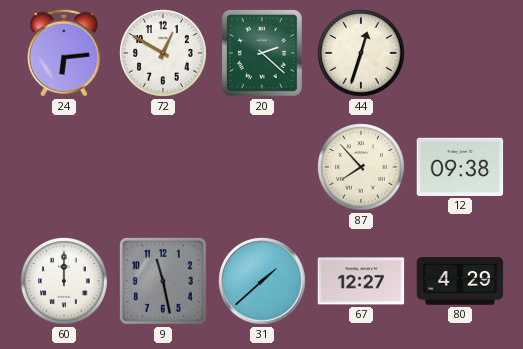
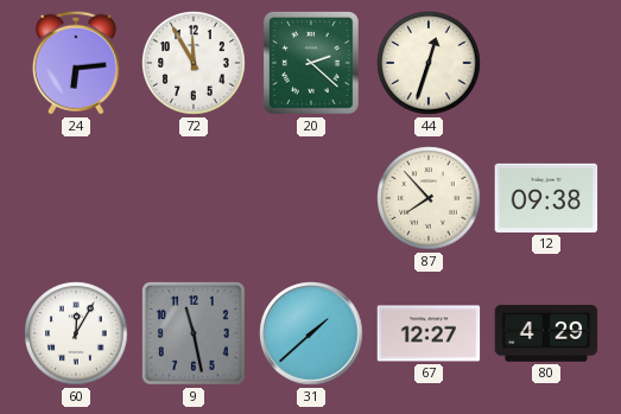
72: 12:50 -> 11:55
60: 12:00 -> 12:05
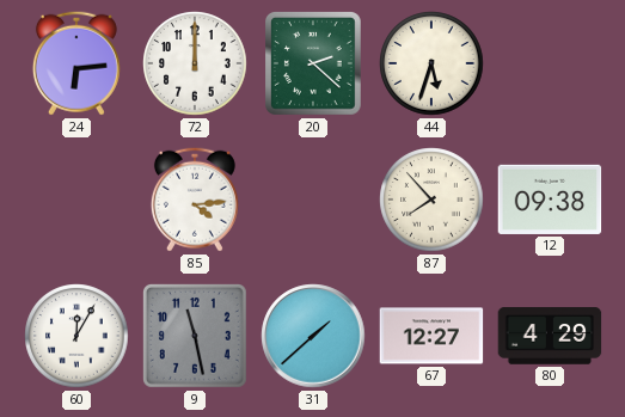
72: 11:55 -> 12:00
44: 12:33 -> 5:33
85: none -> 4:14
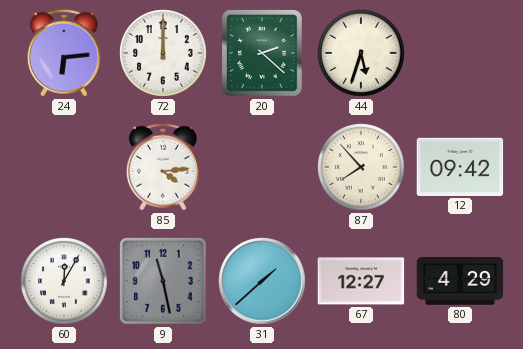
12: 09:38 -> 09:42
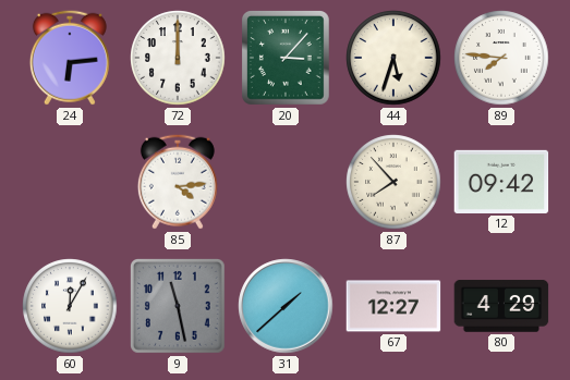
20: 2:22 -> 3:07
89: none -> 7:46
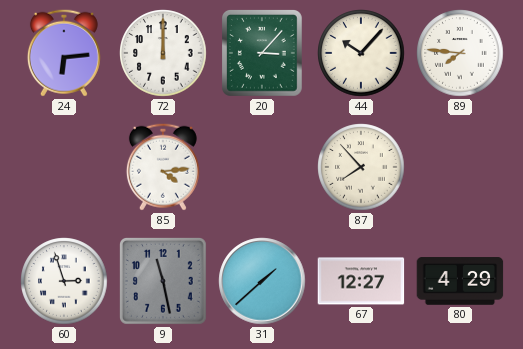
44: 5:33 -> 10:07
12: 09:42 -> none
60: 12:05 -> 2:57
